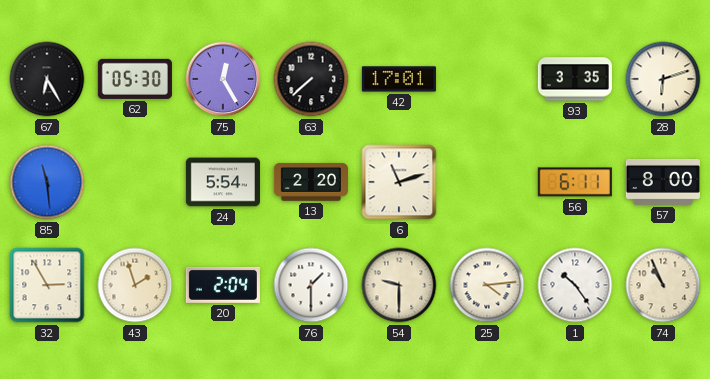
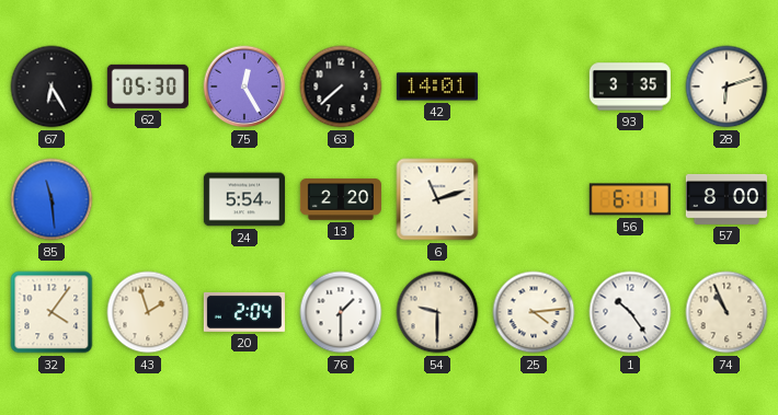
42: 17:01 -> 14:01
32: 2:55 -> 4:06
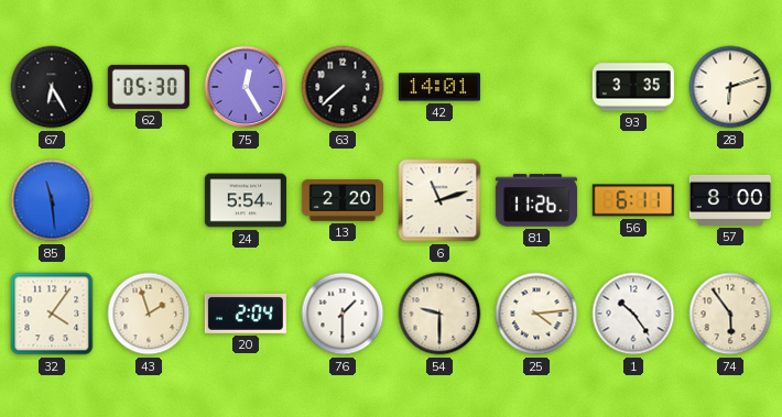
81: none -> 11:26
74: 10:56 -> 5:54
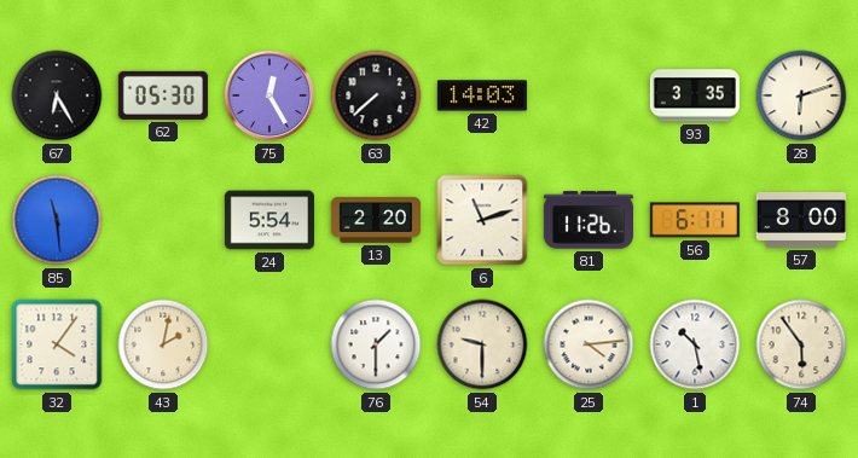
42: 14:01 -> 14:03
43: 1:57 -> 2:02
20: 2:04 -> none
1: 10:24 -> 10:28
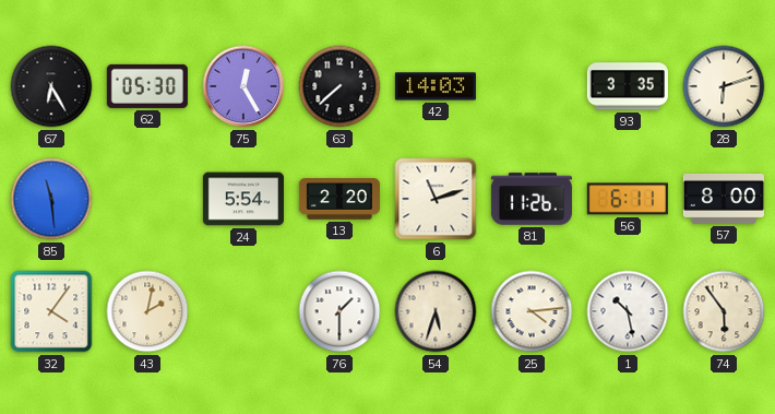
54: 9:30 -> 5:33
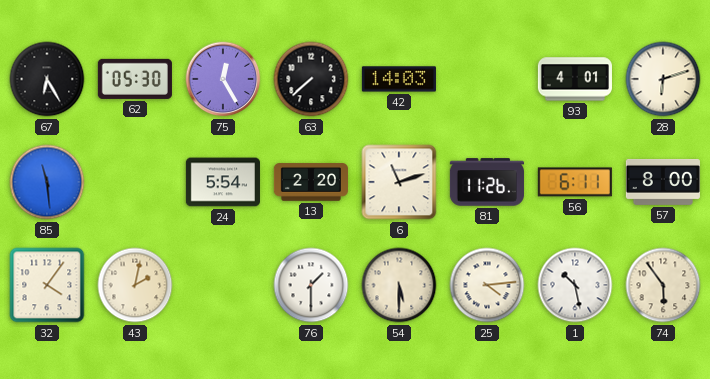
93: 3:35 -> 4:01
54: 5:33 -> 5:30
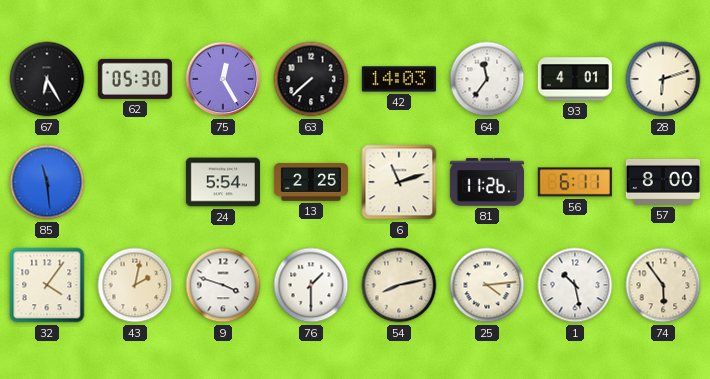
64: none -> 11:36
13: 2:20 -> 2:25
9: none -> 3:48
54: 5:30 -> 8:13
